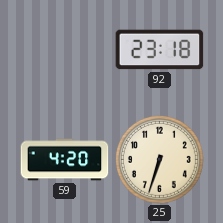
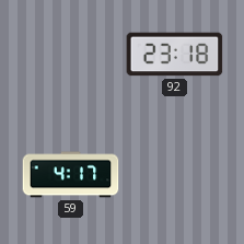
59: 4:20 -> 4:17
25: 6:33 -> none
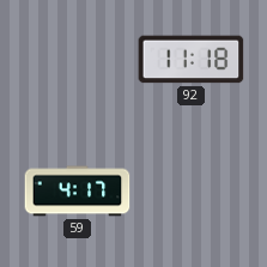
92: 23:18 -> 11:18
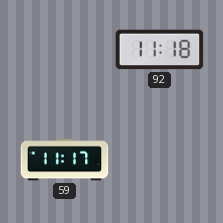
59: 4:17 -> 11:17
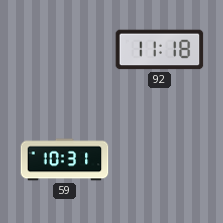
59: 11:17 -> 10:31
